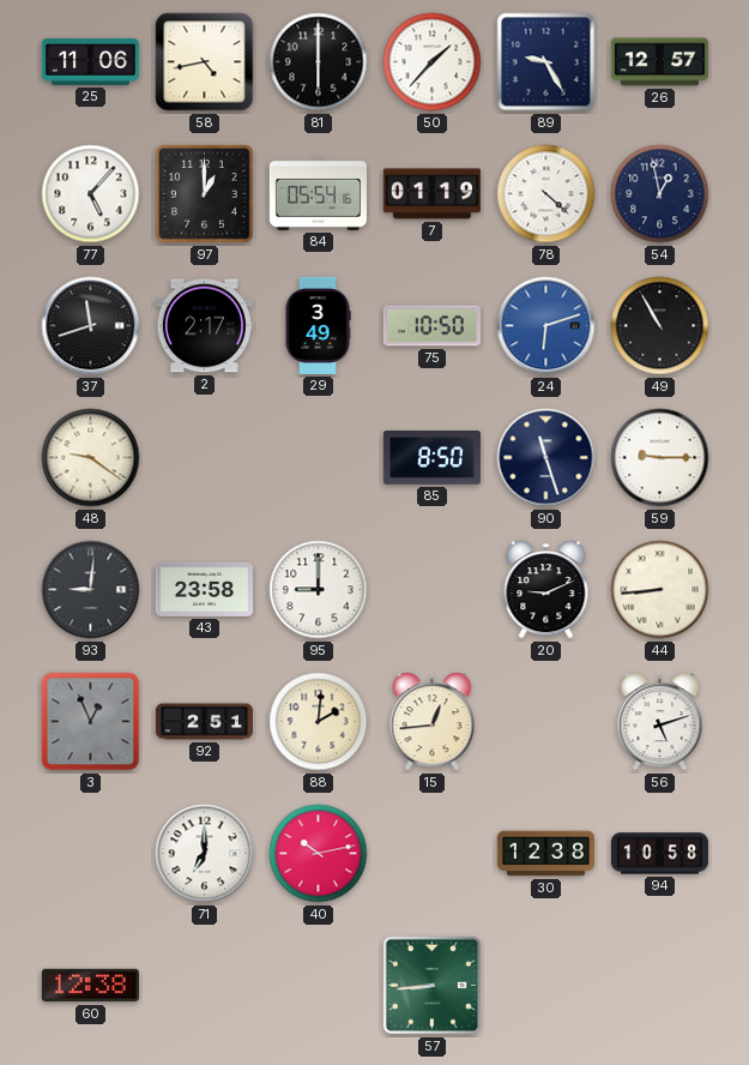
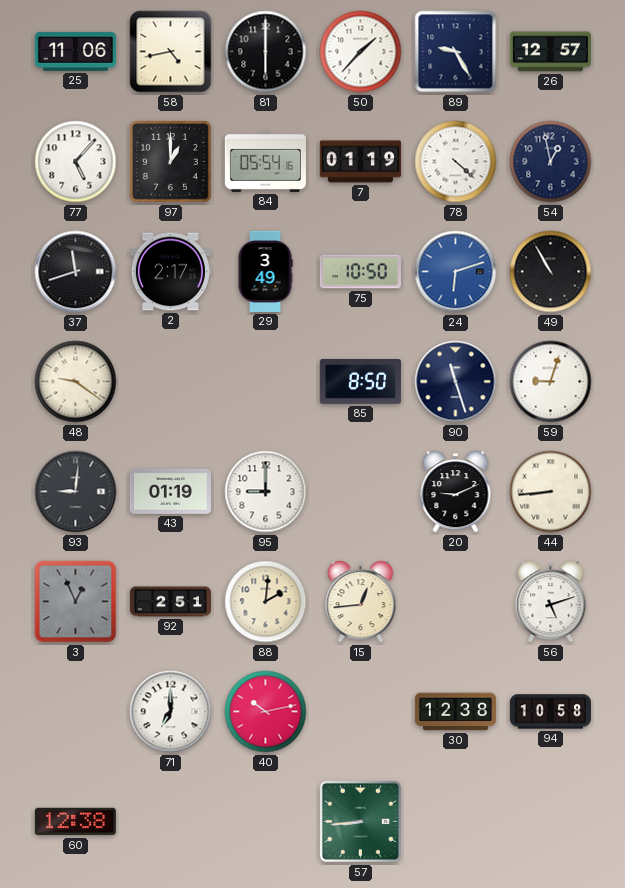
59: 9:15 -> 9:03
43: 23:58 -> 01:19
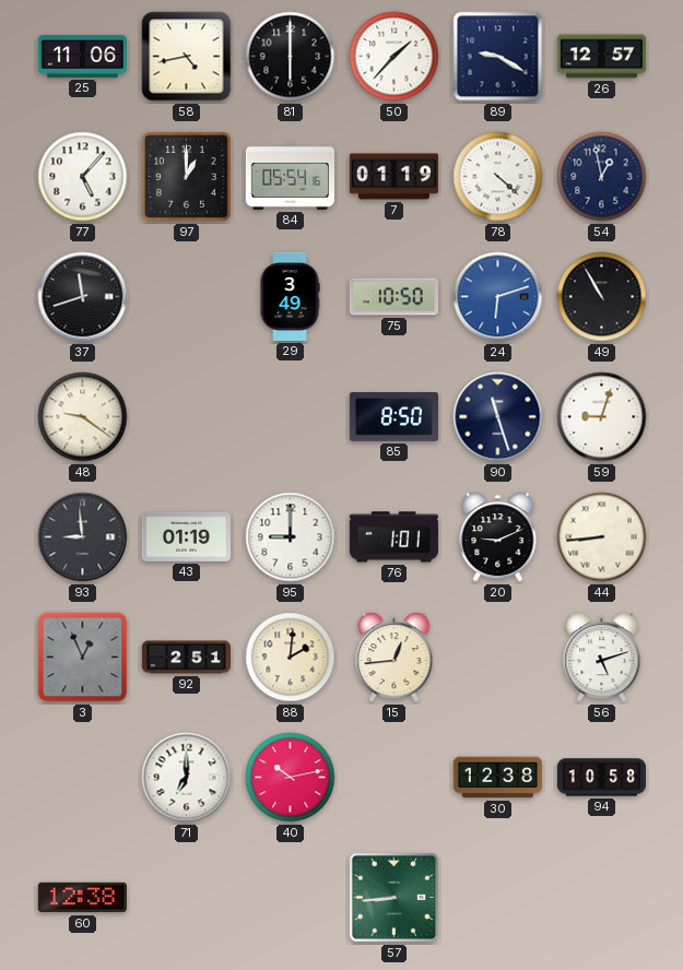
89: 9:25 -> 9:20
2: 2:17 -> none
93: 9:01 -> 8:59
76: none -> 1:01
